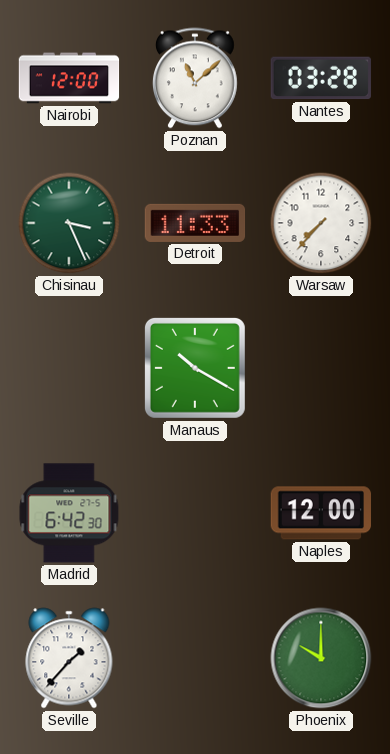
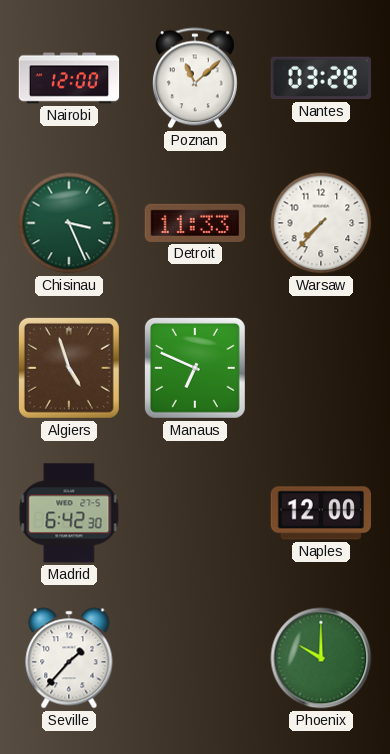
Algiers: none -> 4:57
Manaus: 10:20 -> 6:49
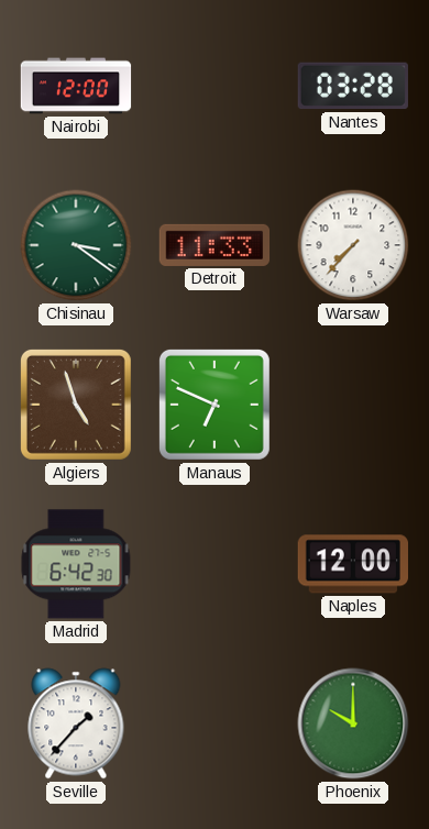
Poznan: 11:08 -> none
Chisinau: 3:26 -> 3:21
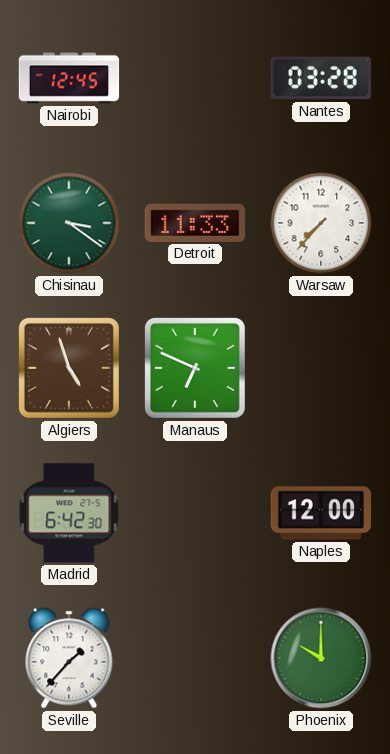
Nairobi: 12:00 -> 12:45
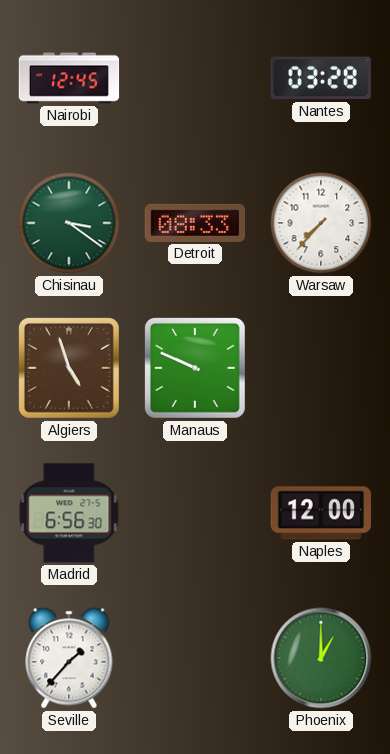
Detroit: 11:33 -> 08:33
Manaus: 6:49 -> 9:49
Madrid: 6:42 -> 6:56
Phoenix: 10:00 -> 1:00
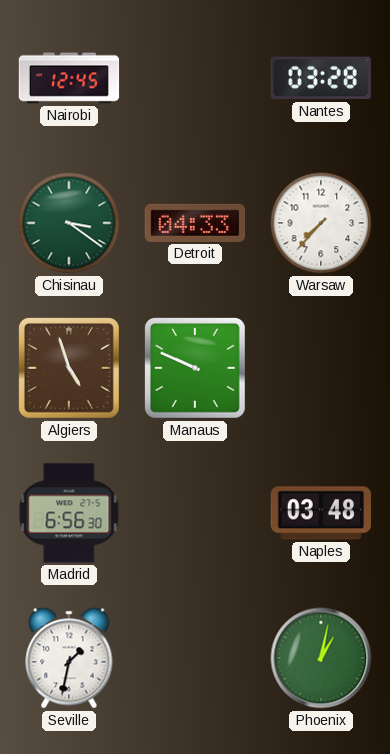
Detroit: 08:33 -> 04:33
Naples: 12:00 -> 03:48
Seville: 1:37 -> 1:32
Phoenix: 1:00 -> 1:02
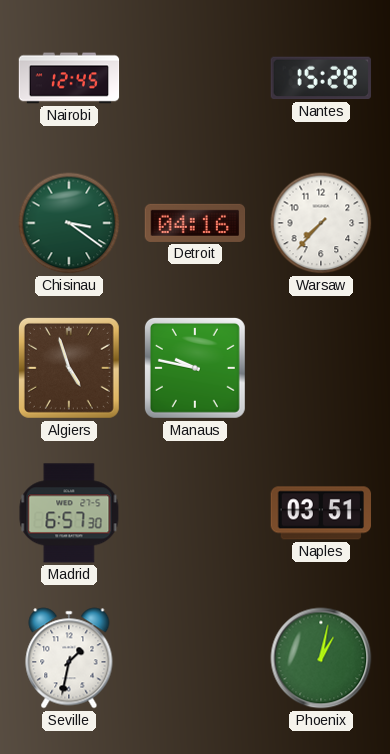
Nantes: 03:28 -> 15:28
Detroit: 04:33 -> 04:16
Manaus: 9:49 -> 9:47
Madrid: 6:56 -> 6:57
Naples: 03:48 -> 03:51
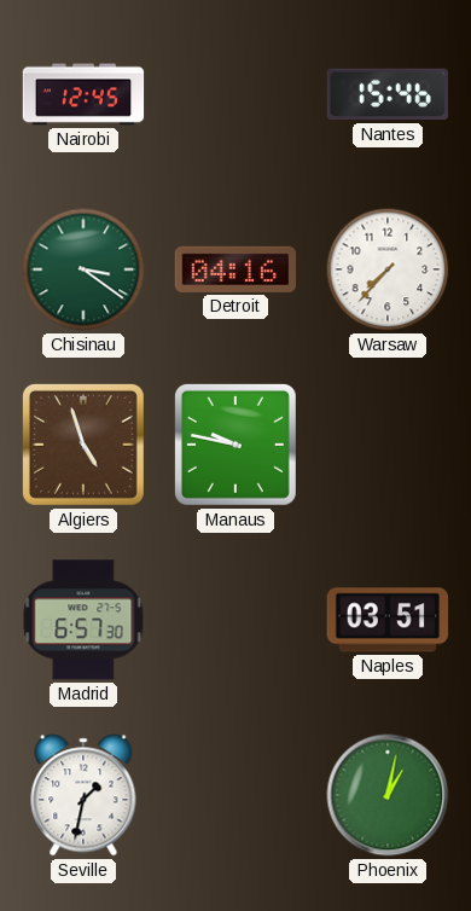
Nantes: 15:28 -> 15:46
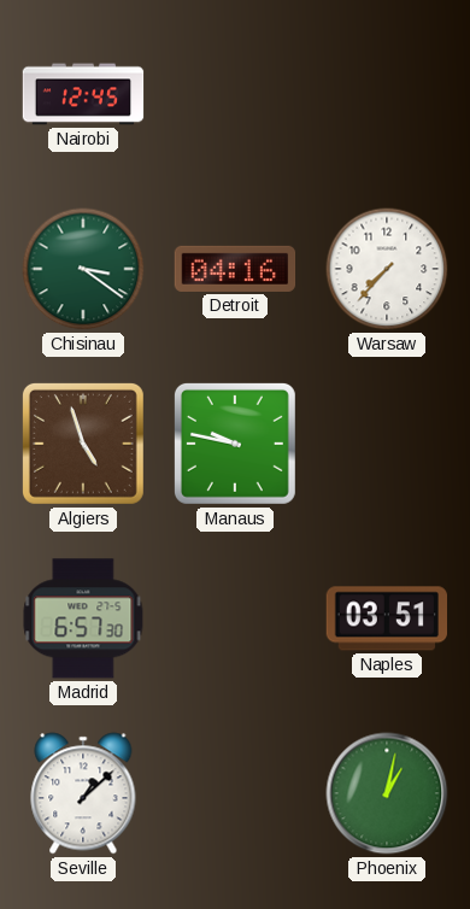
Nantes: 15:46 -> none
Seville: 1:32 -> 1:08
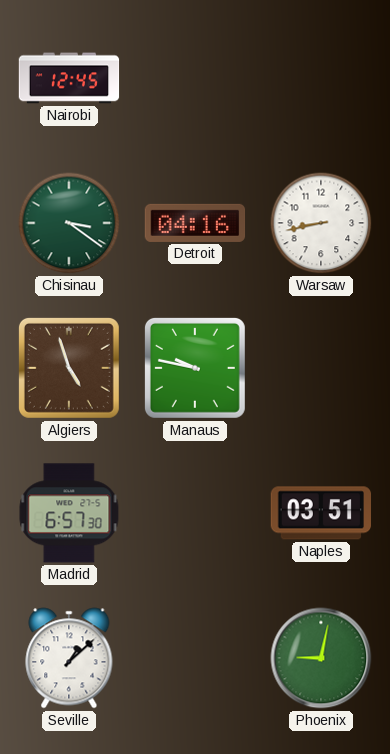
Warsaw: 7:37 -> 8:43
Phoenix: 1:02 -> 9:02
